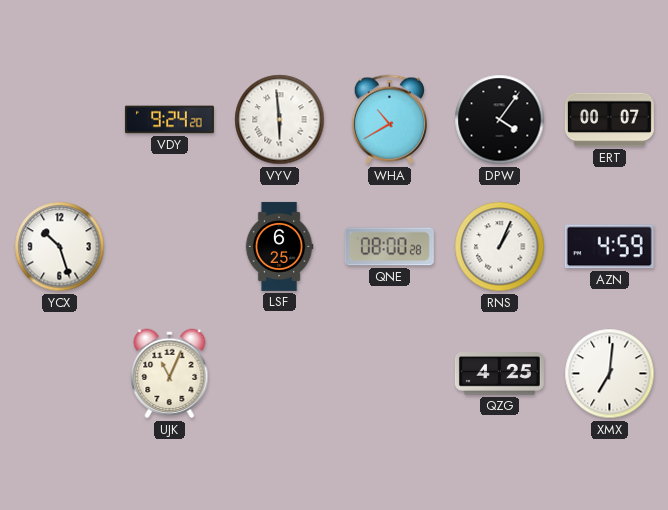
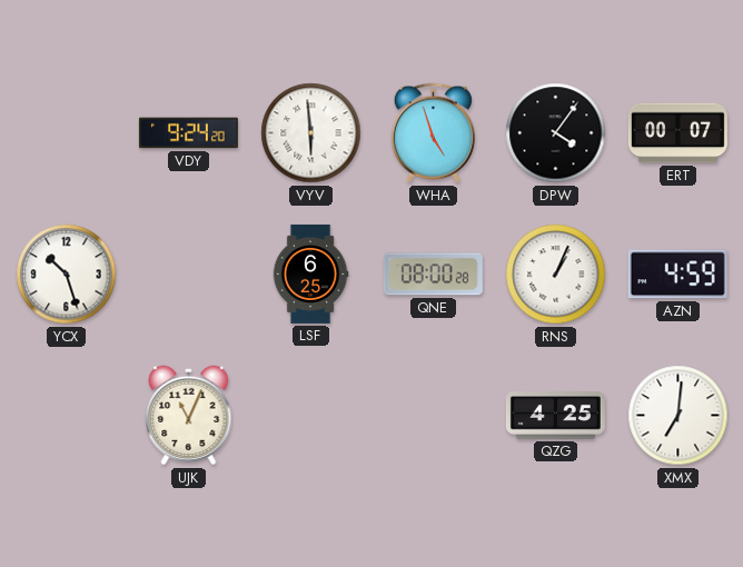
WHA: 10:40 -> 4:57
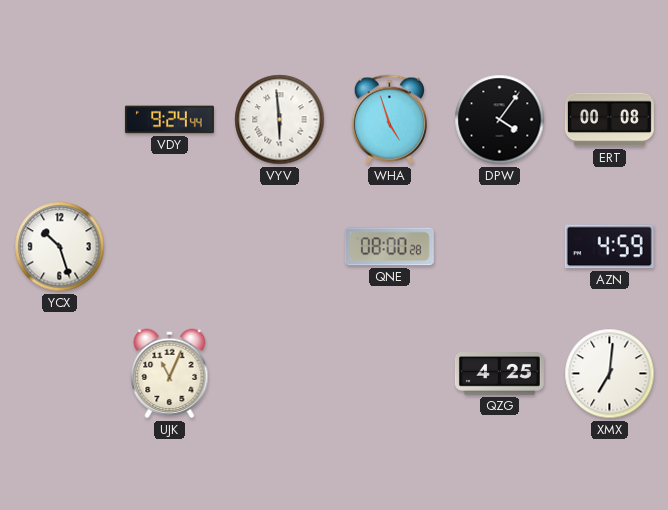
VDY: 9:24:20 -> 9:24:44
ERT: 00:07 -> 00:08
LSF: 6:25 -> none
RNS: 1:04 -> none
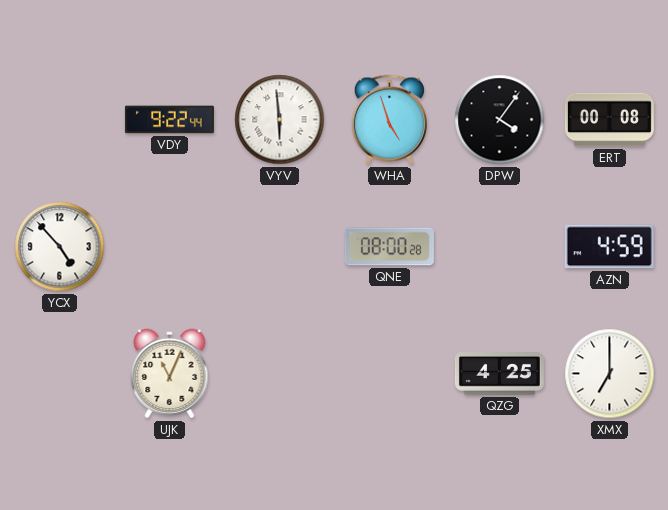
VDY: 9:24 -> 9:22
YCX: 10:27 -> 4:53
XMX: 7:01 -> 7:00
